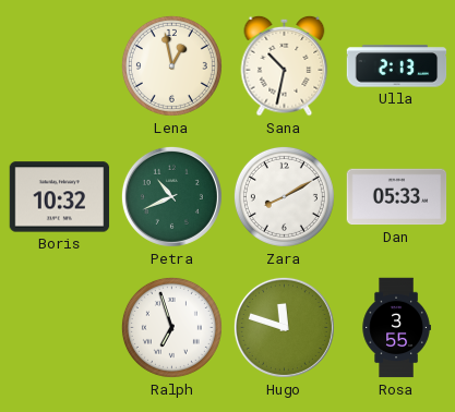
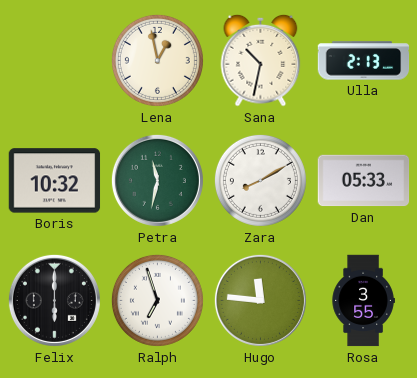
Petra: 10:41 -> 11:32
Felix: none -> 6:00
Hugo: 11:48 -> 11:46
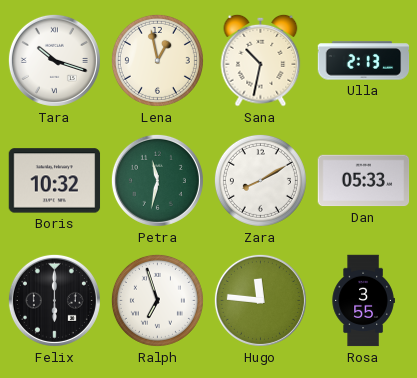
Tara: none -> 10:18
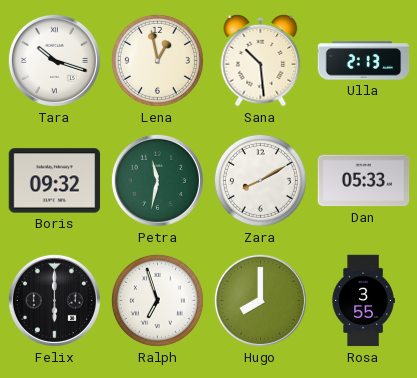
Sana: 10:32 -> 10:29
Boris: 10:32 -> 09:32
Hugo: 11:46 -> 8:00
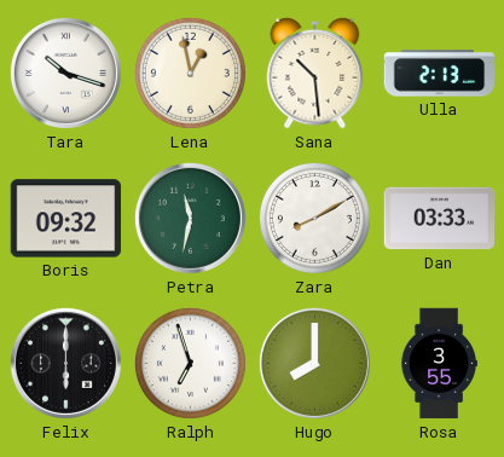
Dan: 05:33 -> 03:33
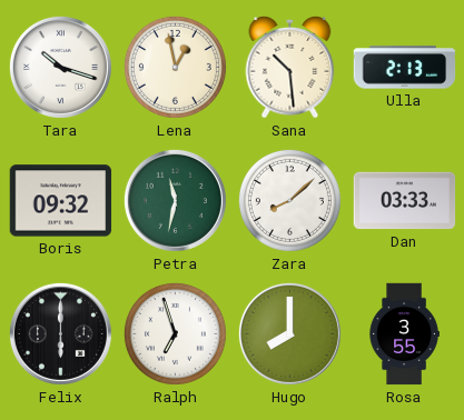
Zara: 8:10 -> 8:08
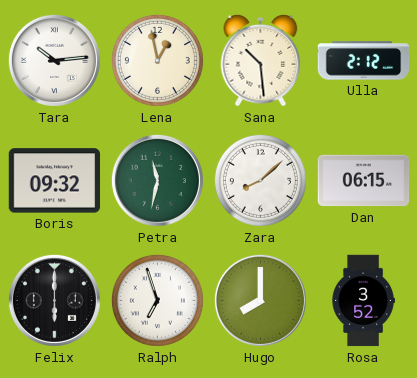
Tara: 10:18 -> 10:14
Ulla: 2:13 -> 2:12
Dan: 03:33 -> 06:15
Rosa: 3:55 -> 3:52
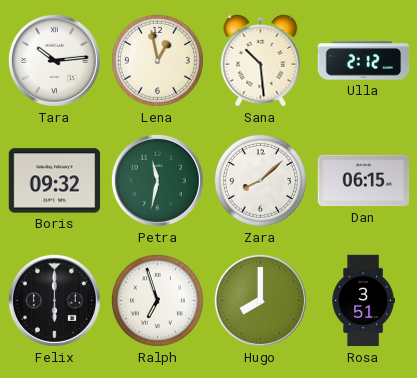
Rosa: 3:52 -> 3:51
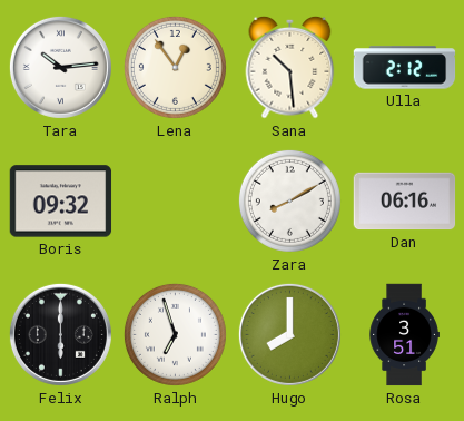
Lena: 12:58 -> 12:54
Petra: 11:32 -> none
Zara: 8:08 -> 8:10
Dan: 06:15 -> 06:16
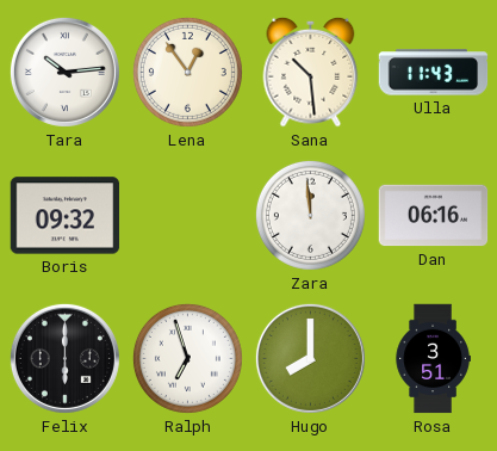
Ulla: 2:12 -> 11:43
Zara: 8:10 -> 11:59
